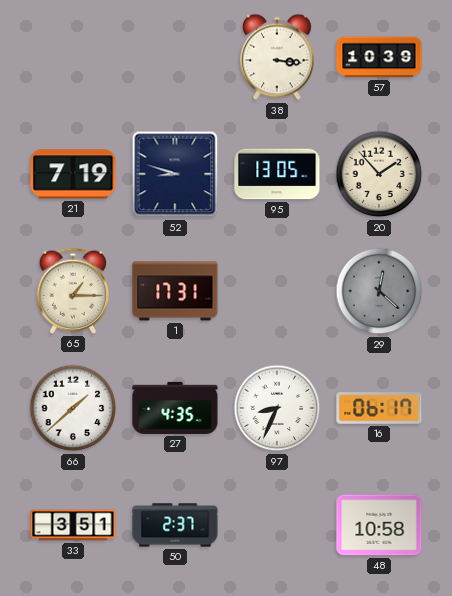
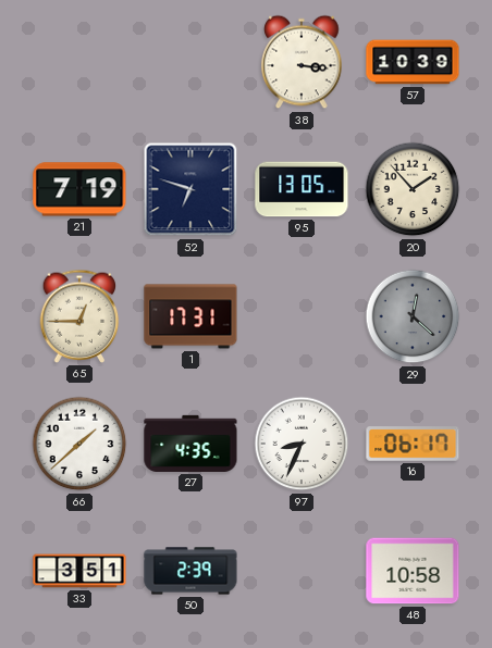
52: 8:48 -> 6:48
65: 1:15 -> 12:45
50: 2:37 -> 2:39
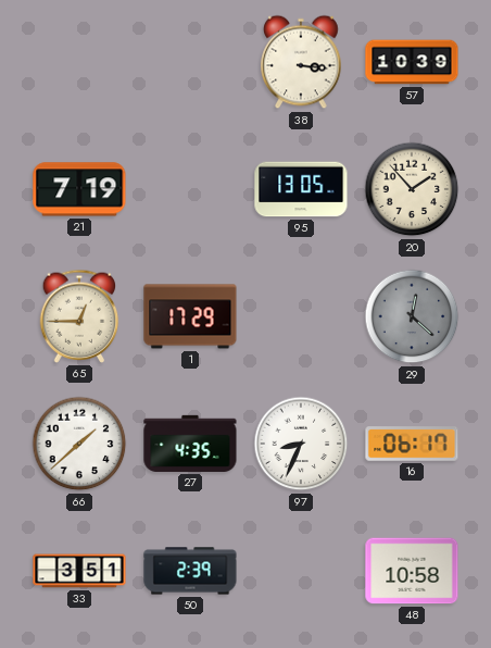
52: 6:48 -> none
1: 17:31 -> 17:29
